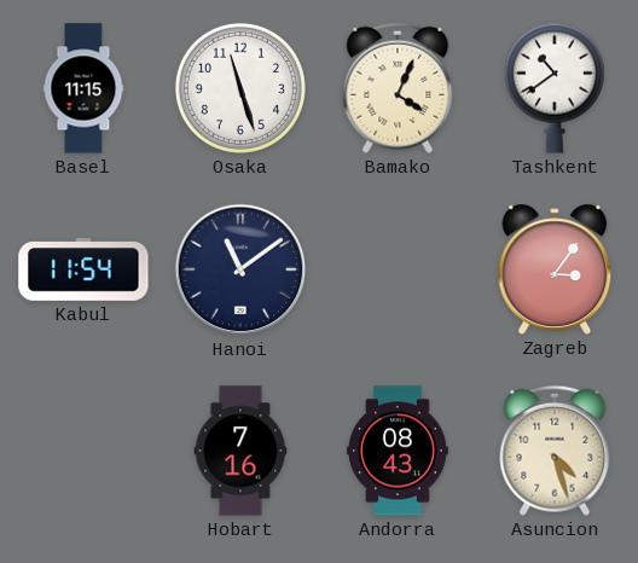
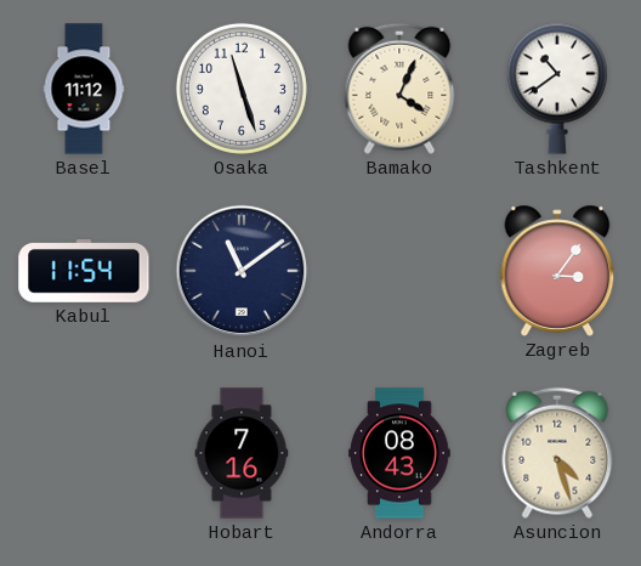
Basel: 11:15 -> 11:12
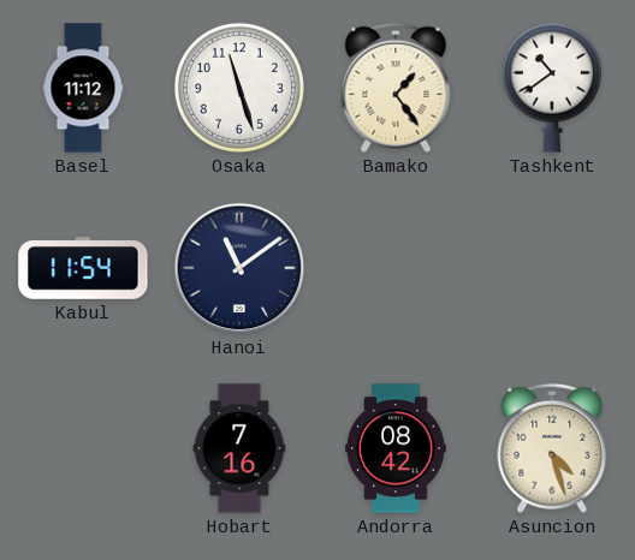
Bamako: 4:04 -> 1:24
Zagreb: 3:06 -> none
Andorra: 08:43 -> 08:42
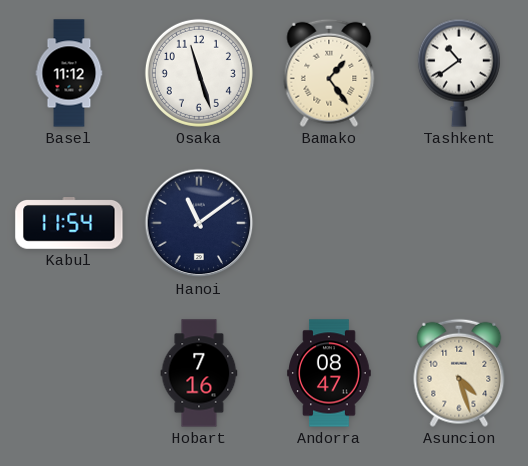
Andorra: 08:42 -> 08:47
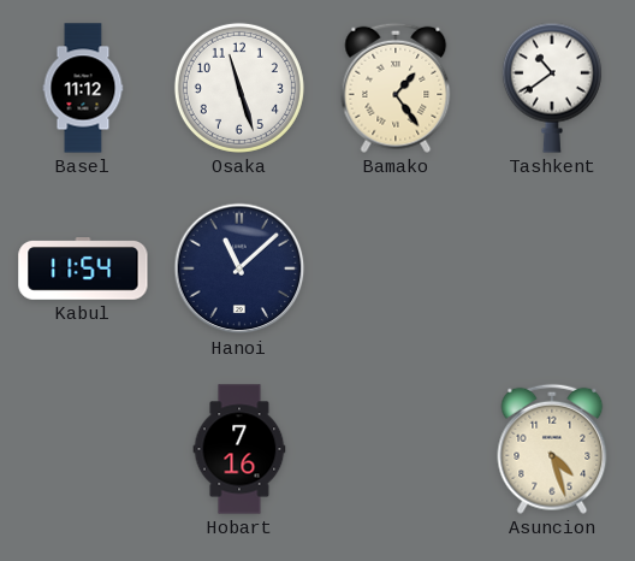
Hanoi: 11:09 -> 11:08
Andorra: 08:47 -> none
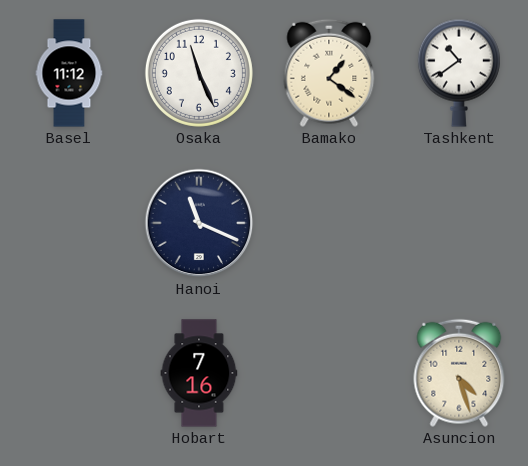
Osaka: 11:27 -> 11:26
Bamako: 1:24 -> 1:21
Kabul: 11:54 -> none
Hanoi: 11:08 -> 11:19
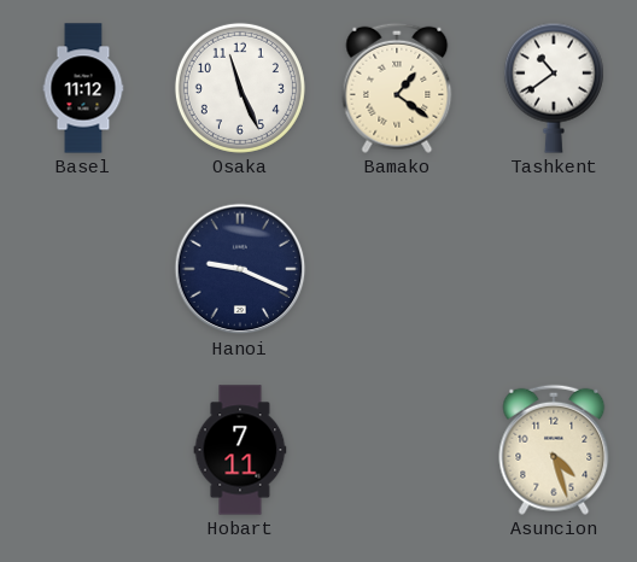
Hanoi: 11:19 -> 9:19
Hobart: 7:16 -> 7:11
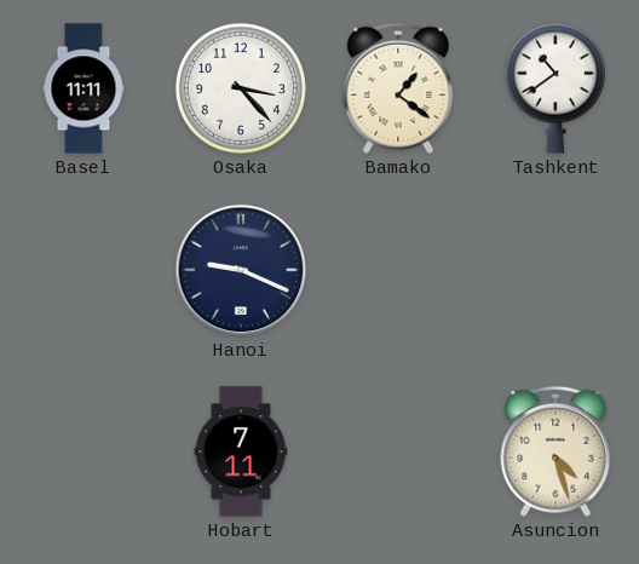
Basel: 11:12 -> 11:11
Osaka: 11:26 -> 3:23
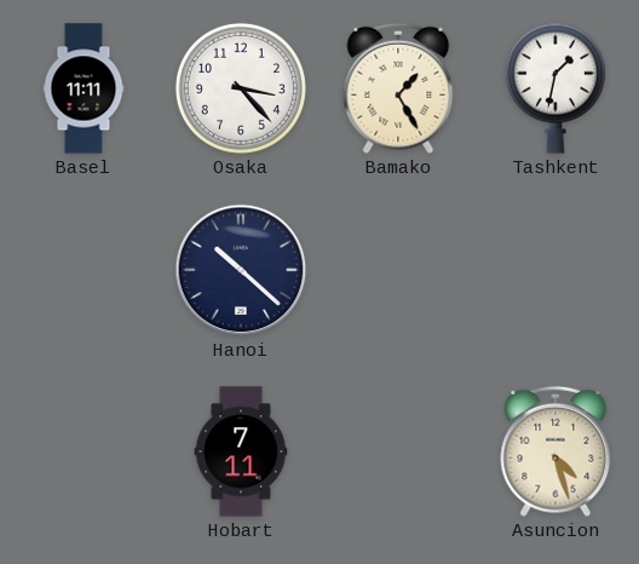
Bamako: 1:21 -> 1:25
Tashkent: 10:39 -> 1:32
Hanoi: 9:19 -> 10:22
